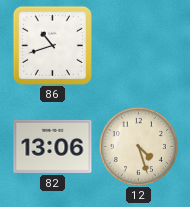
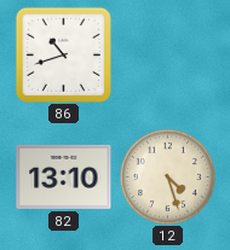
82: 13:06 -> 13:10
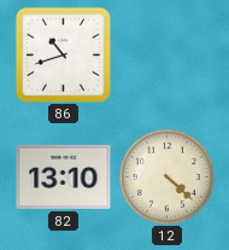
12: 4:27 -> 4:22
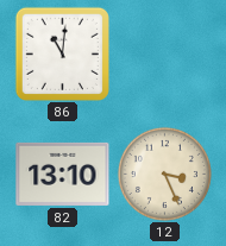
86: 10:42 -> 11:01
12: 4:22 -> 3:26
